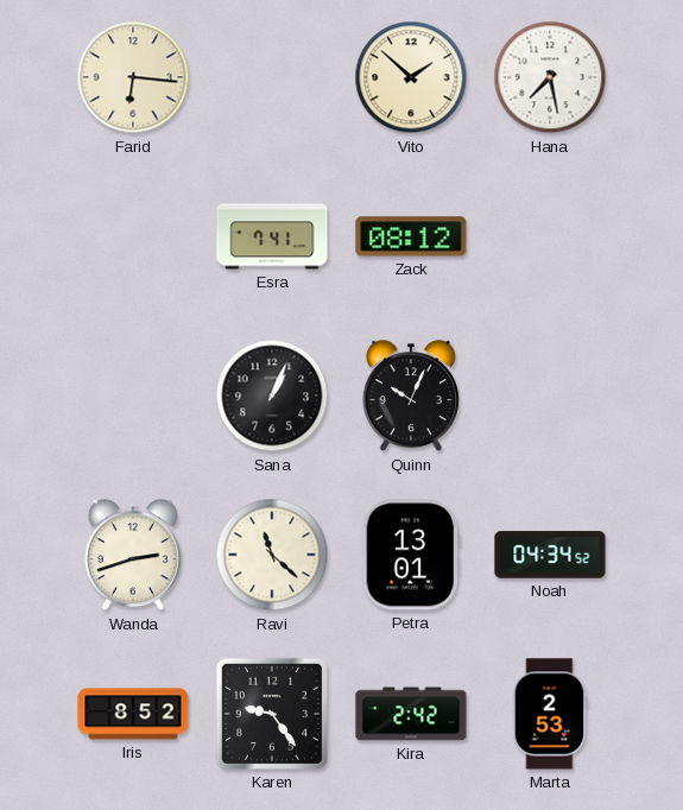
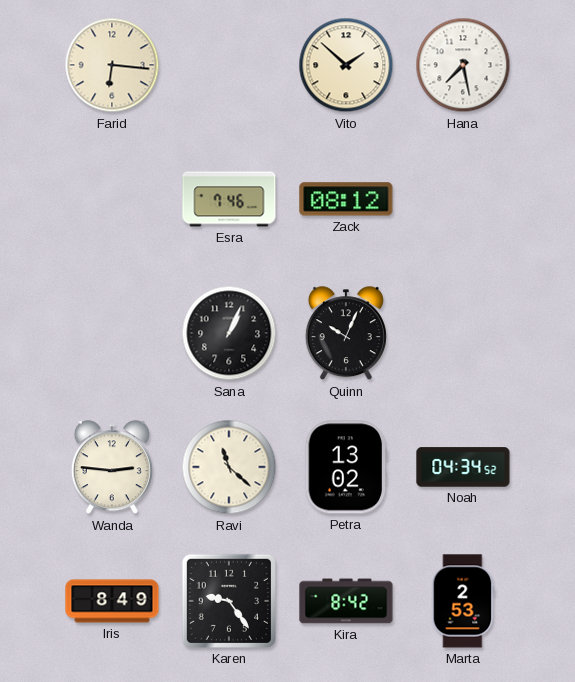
Esra: 7:41 -> 7:46
Wanda: 2:42 -> 2:46
Petra: 13:01 -> 13:02
Iris: 8:52 -> 8:49
Kira: 2:42 -> 8:42
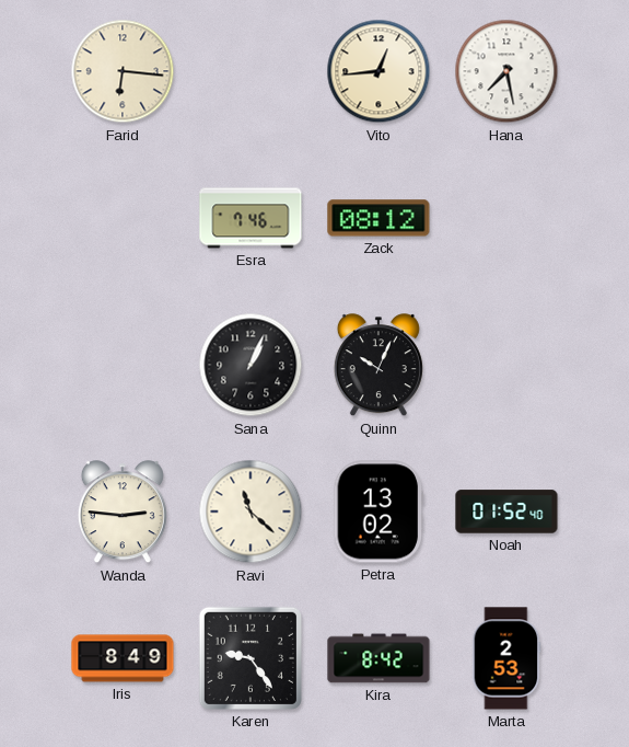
Vito: 1:52 -> 12:44
Noah: 04:34 -> 01:52
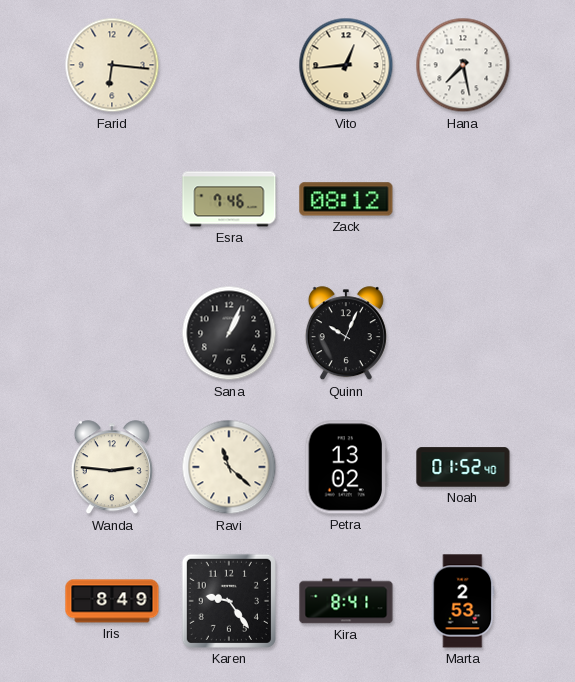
Kira: 8:42 -> 8:41
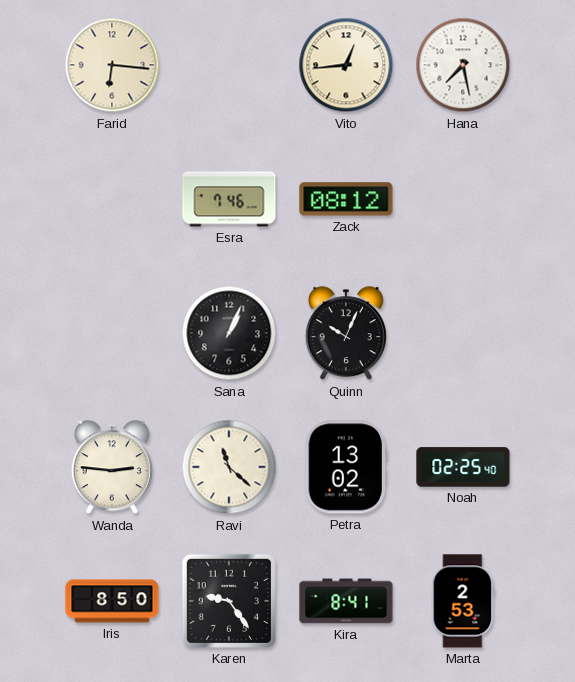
Noah: 01:52 -> 02:25
Iris: 8:49 -> 8:50
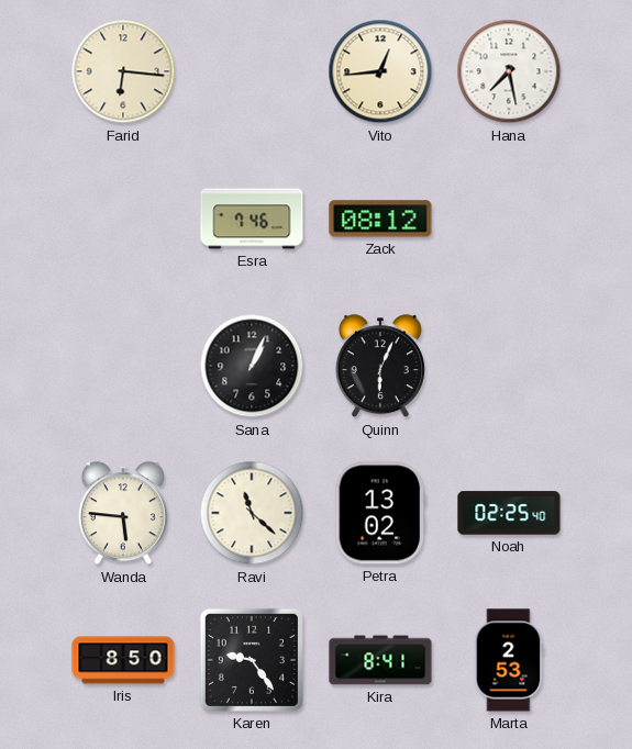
Quinn: 10:04 -> 6:04
Wanda: 2:46 -> 5:46
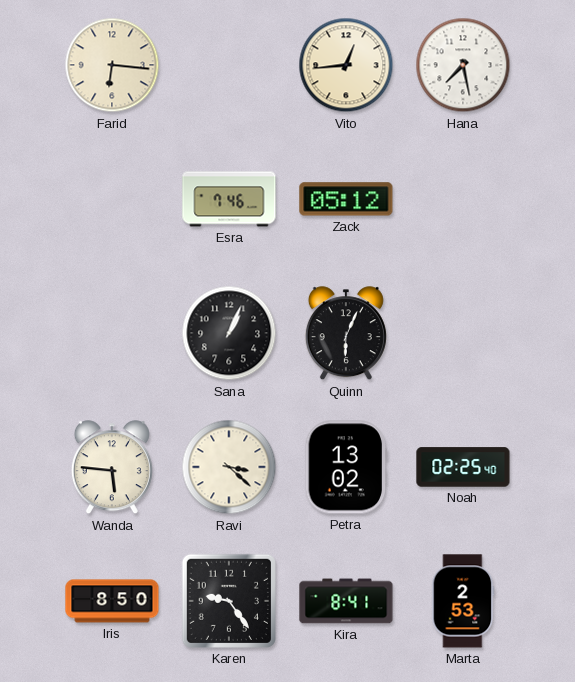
Zack: 08:12 -> 05:12
Ravi: 11:22 -> 3:22
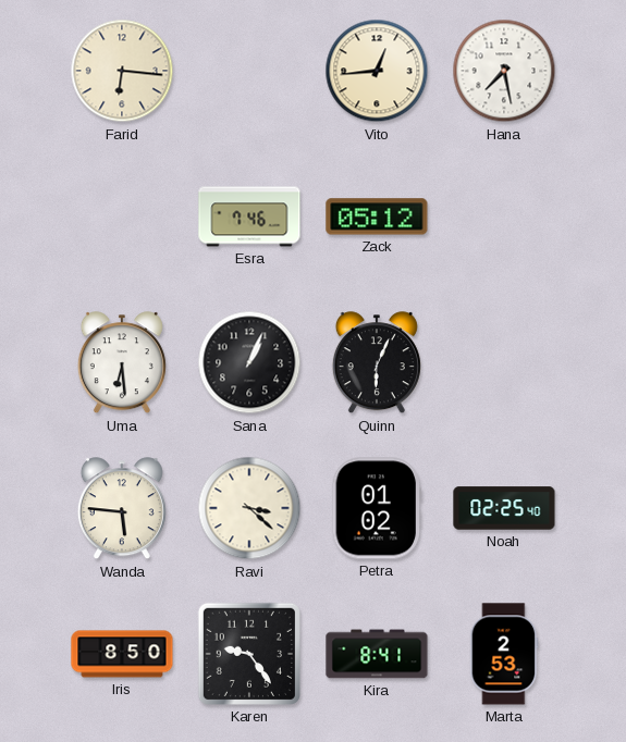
Uma: none -> 6:29
Petra: 13:02 -> 01:02
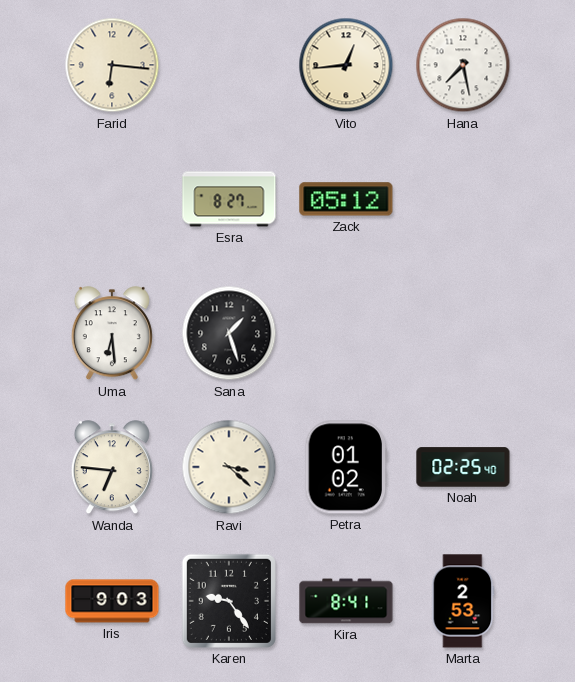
Esra: 7:46 -> 8:27
Sana: 1:04 -> 1:27
Quinn: 6:04 -> none
Wanda: 5:46 -> 6:46
Iris: 8:50 -> 9:03
